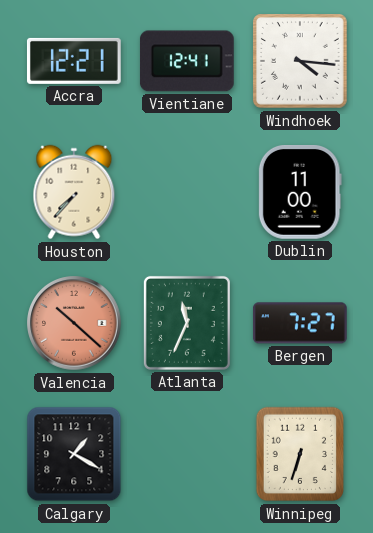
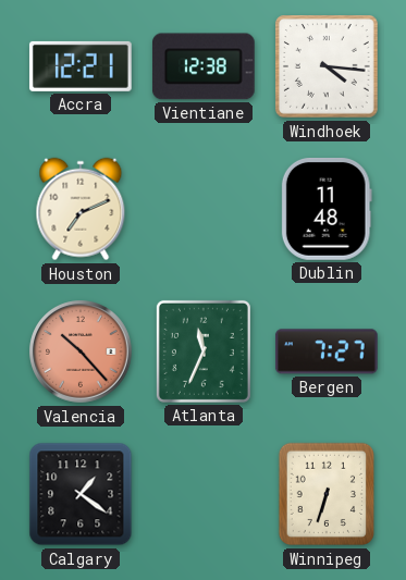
Vientiane: 12:41 -> 12:38
Houston: 7:37 -> 7:11
Dublin: 11:00 -> 11:48
Valencia: 10:22 -> 10:23
Calgary: 1:20 -> 1:21
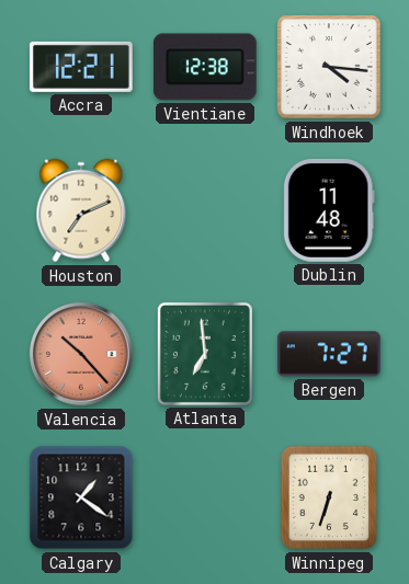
Atlanta: 11:34 -> 6:59
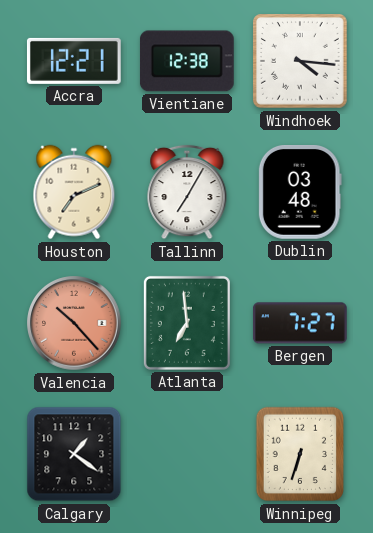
Tallinn: none -> 7:05
Dublin: 11:48 -> 03:48
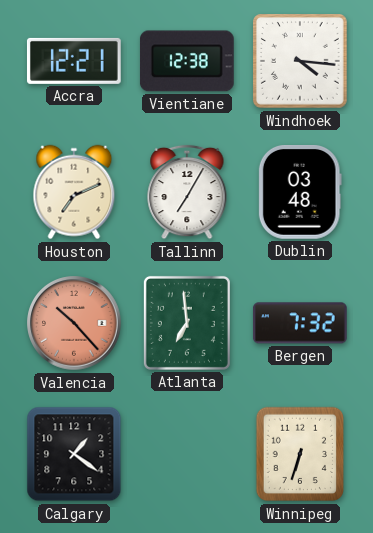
Bergen: 7:27 -> 7:32
